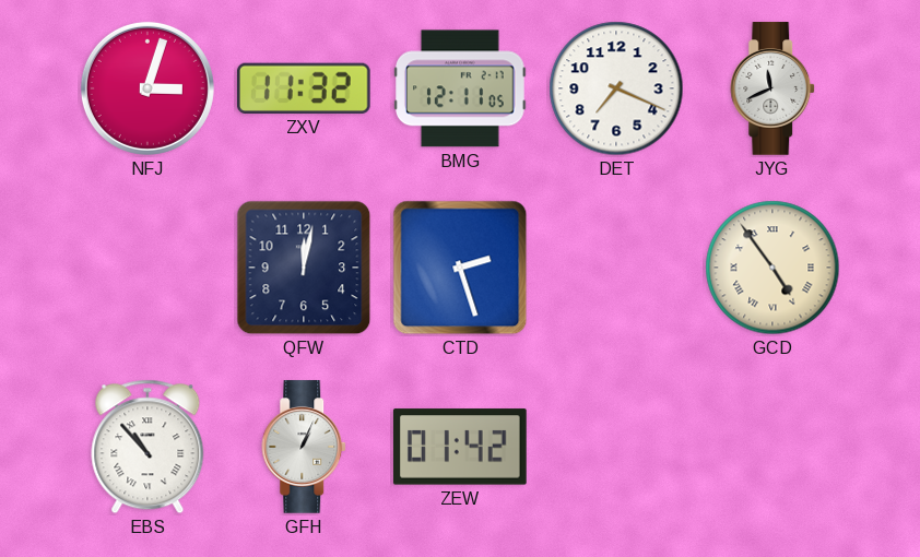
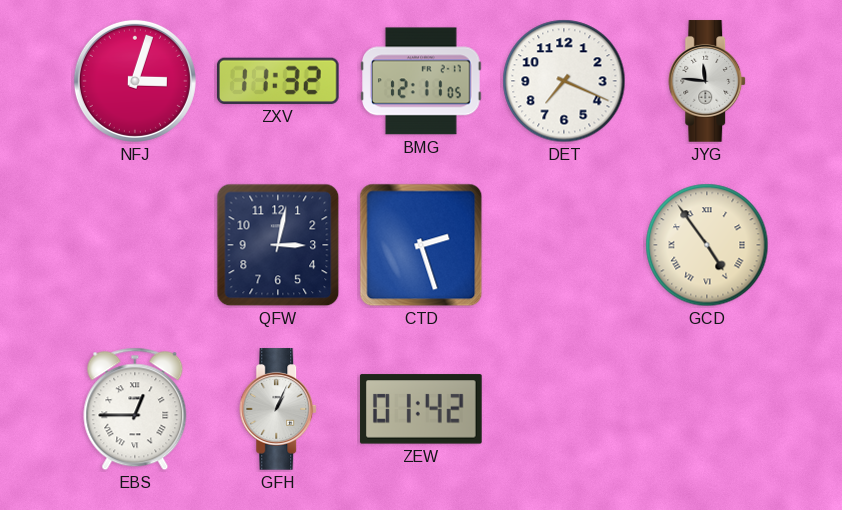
JYG: 11:41 -> 11:46
QFW: 12:02 -> 3:02
EBS: 10:53 -> 12:45
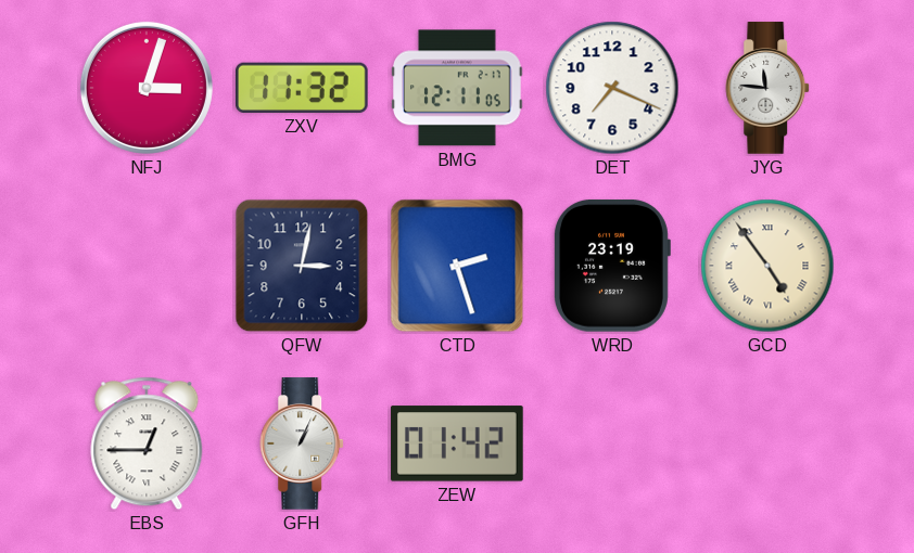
WRD: none -> 23:19
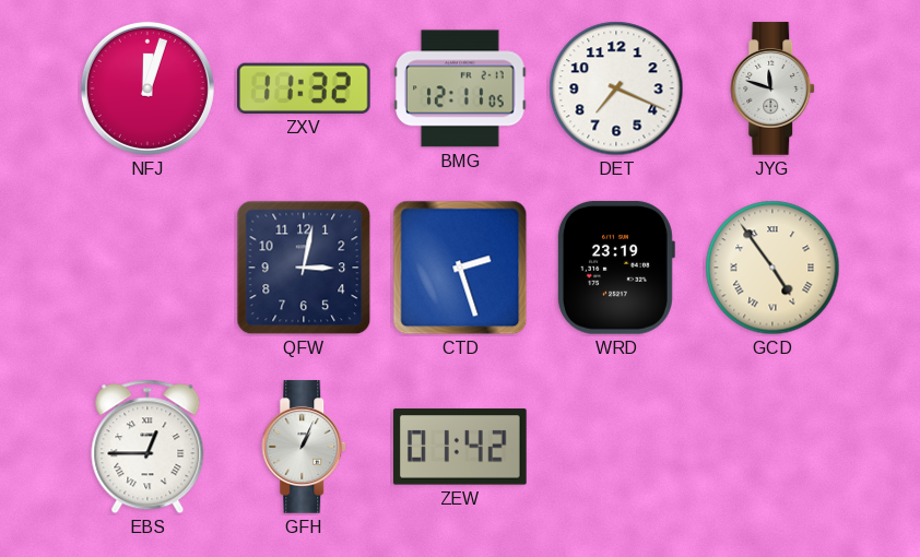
NFJ: 3:03 -> 12:03
JYG: 11:46 -> 11:48
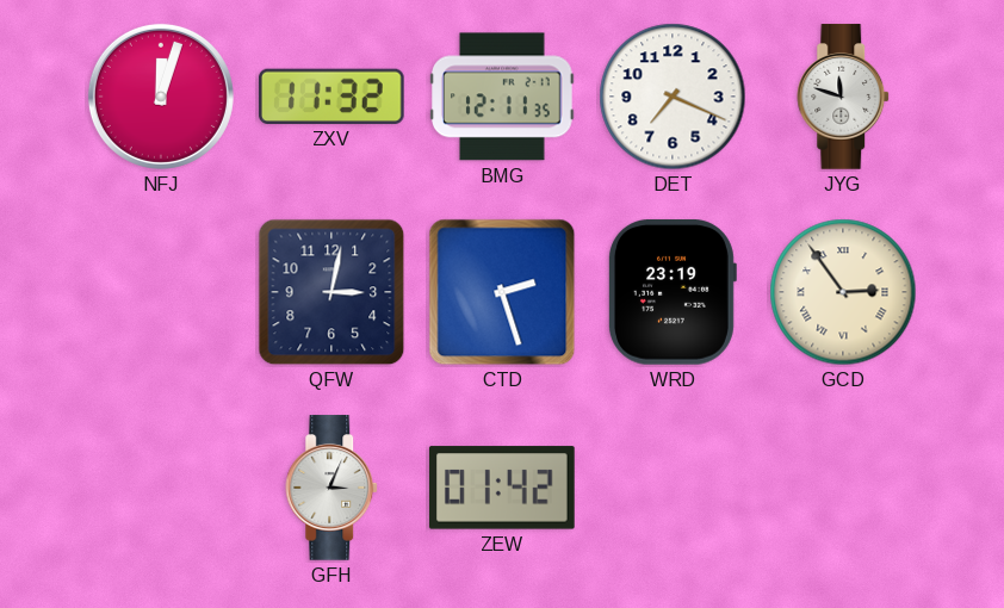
BMG: 12:11:05 -> 12:11:35
GCD: 4:54 -> 2:54
EBS: 12:45 -> none
GFH: 1:04 -> 3:04
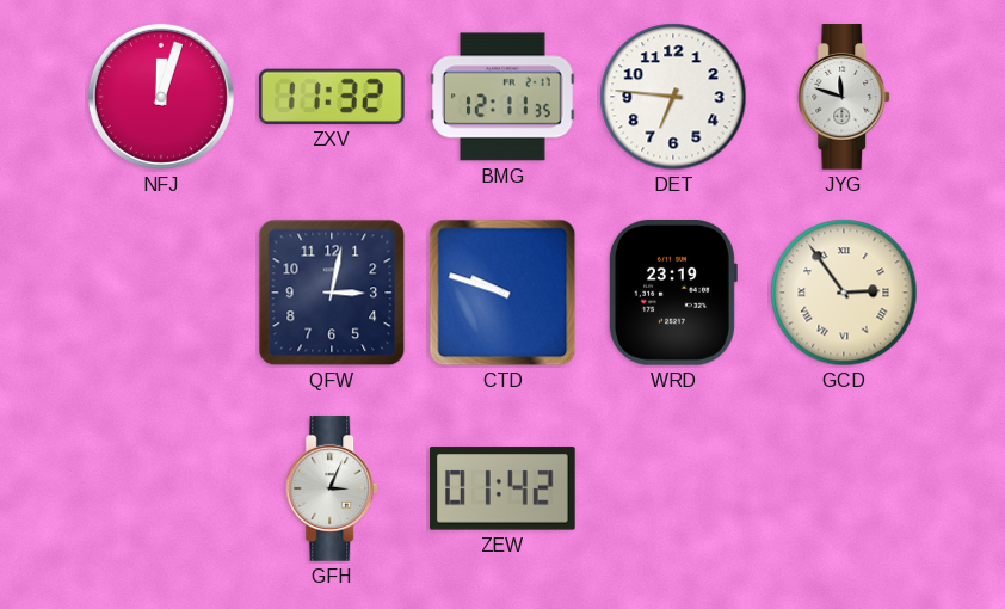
DET: 7:19 -> 6:46
CTD: 2:27 -> 9:48
